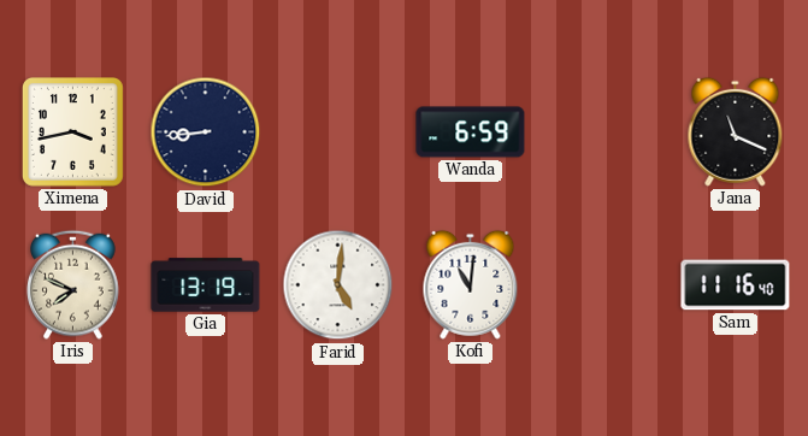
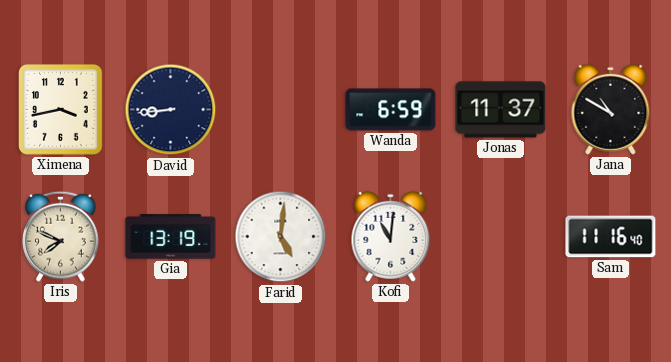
Jonas: none -> 11:37
Jana: 11:19 -> 10:50
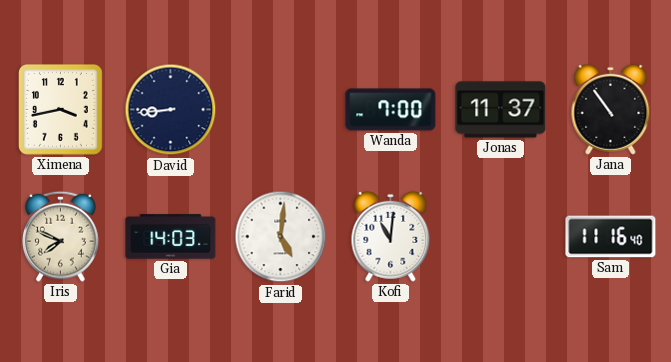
Wanda: 6:59 -> 7:00
Jana: 10:50 -> 10:54
Gia: 13:19 -> 14:03
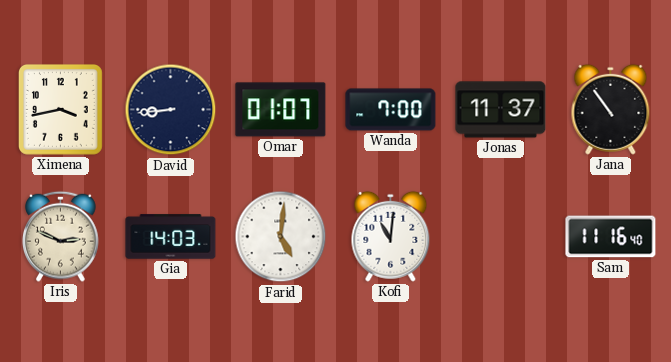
Omar: none -> 01:07
Iris: 7:49 -> 2:49
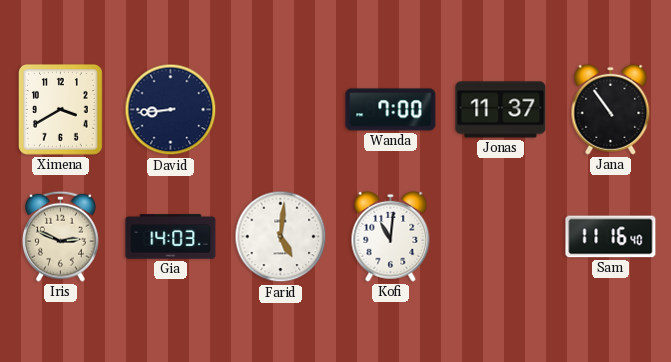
Ximena: 3:43 -> 3:40
Omar: 01:07 -> none
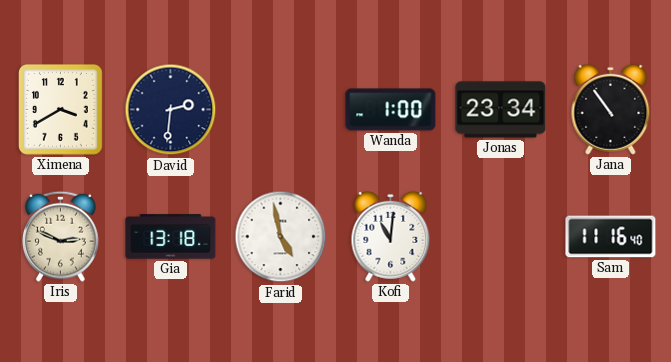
David: 8:44 -> 2:31
Wanda: 7:00 -> 1:00
Jonas: 11:37 -> 23:34
Gia: 14:03 -> 13:18
Farid: 5:01 -> 4:58
